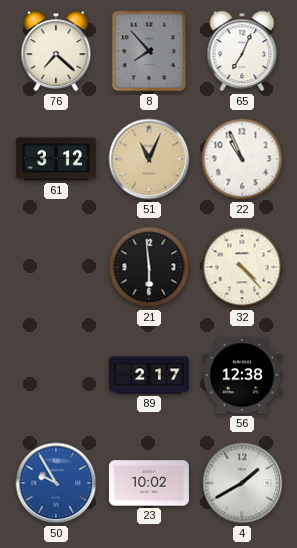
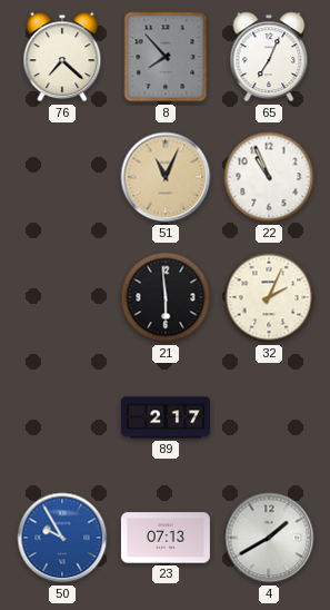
61: 3:12 -> none
32: 4:23 -> 2:04
56: 12:38 -> none
23: 10:02 -> 07:13
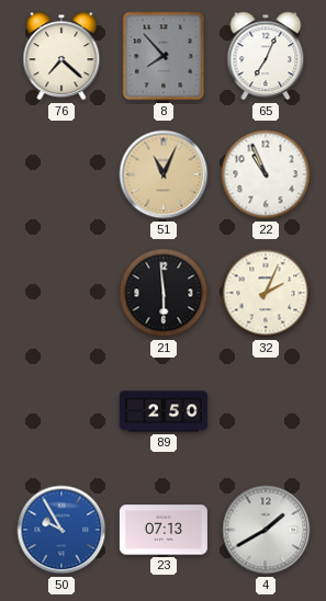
89: 2:17 -> 2:50
